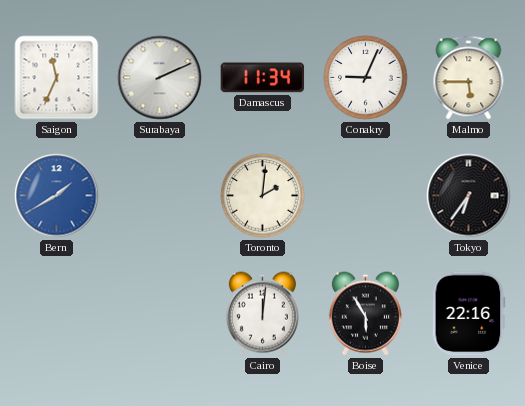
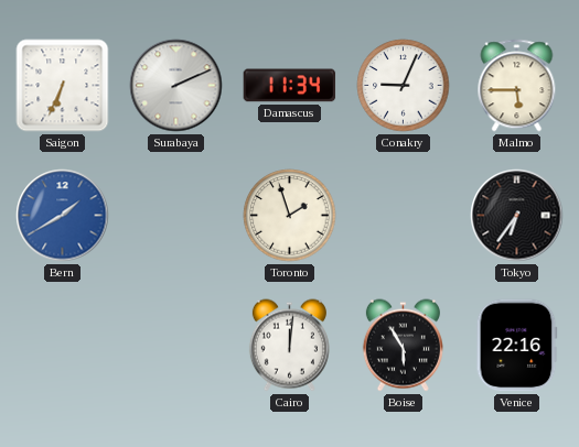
Saigon: 11:34 -> 6:34
Toronto: 2:01 -> 1:57
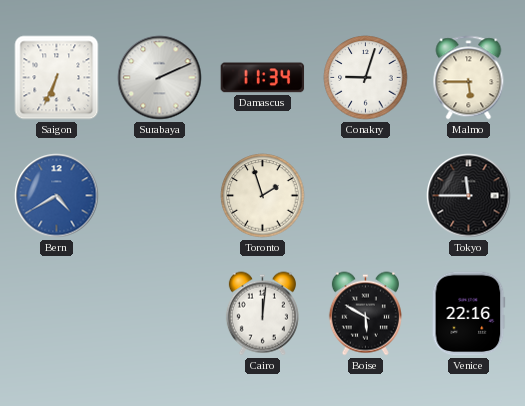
Conakry: 9:04 -> 9:03
Bern: 1:40 -> 4:40
Tokyo: 6:36 -> 11:45
Boise: 5:55 -> 5:50
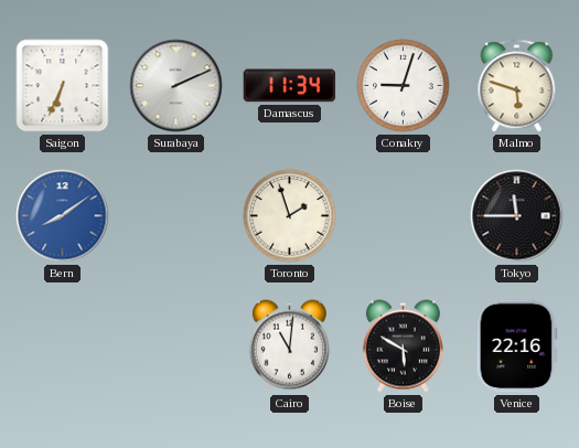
Malmo: 5:45 -> 5:48
Bern: 4:40 -> 8:09
Cairo: 12:01 -> 11:01
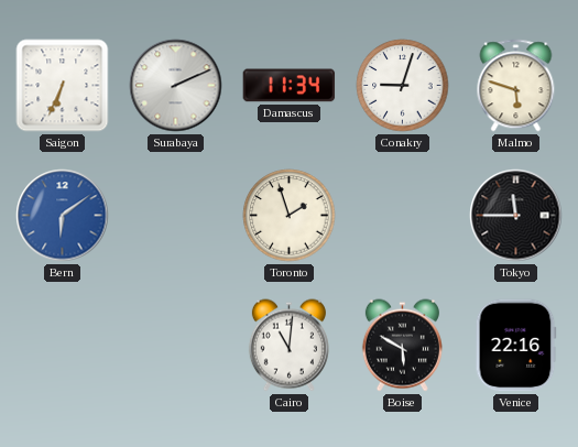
Bern: 8:09 -> 6:09
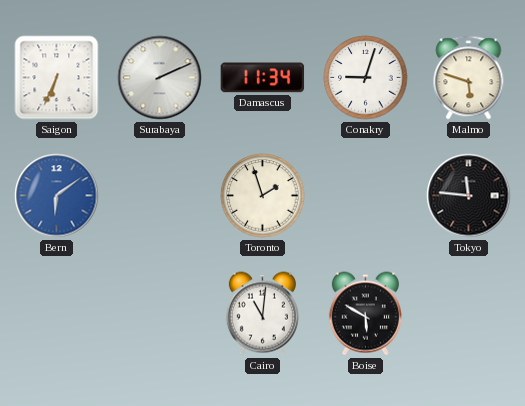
Tokyo: 11:45 -> 11:46
Venice: 22:16 -> none
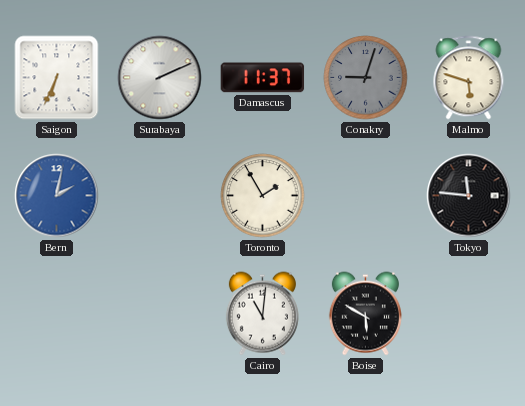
Damascus: 11:34 -> 11:37
Conakry dial: white -> grey
Bern: 6:09 -> 2:02
Toronto: 1:57 -> 1:55
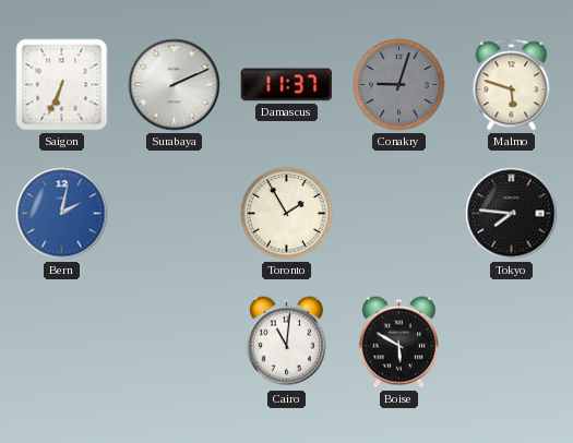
Tokyo: 11:46 -> 7:46
